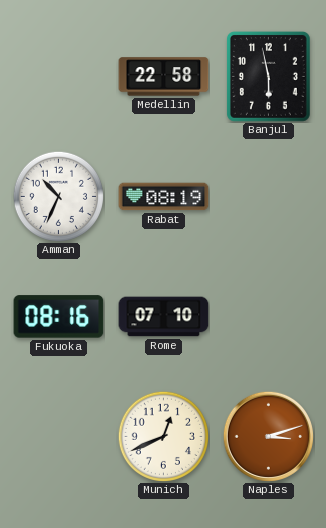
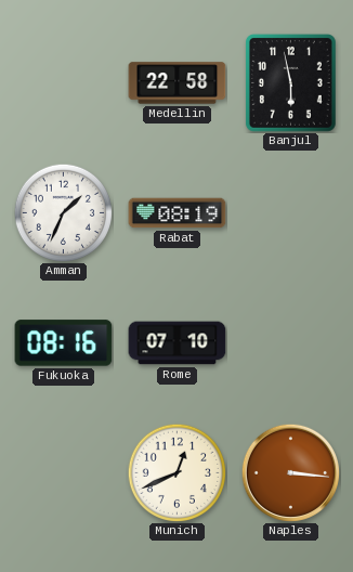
Amman: 10:34 -> 1:34
Naples: 3:12 -> 3:16
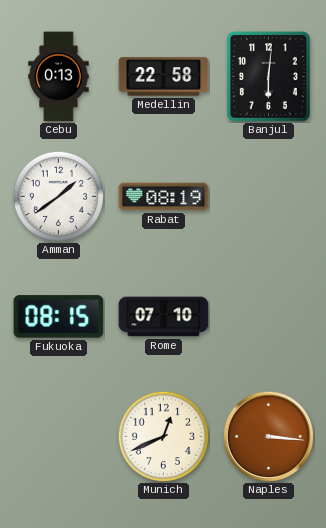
Cebu: none -> 0:13
Banjul: 5:58 -> 6:01
Amman: 1:34 -> 1:39
Fukuoka: 08:16 -> 08:15
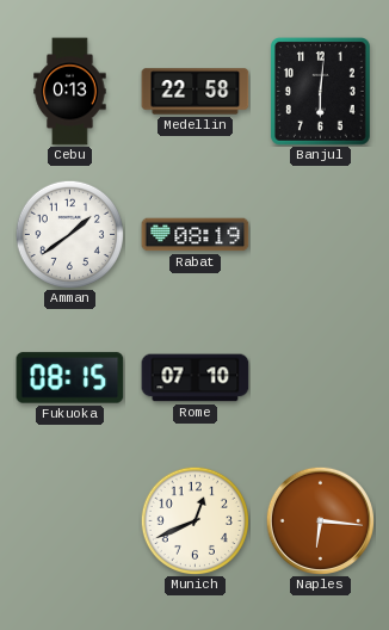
Naples: 3:16 -> 6:16
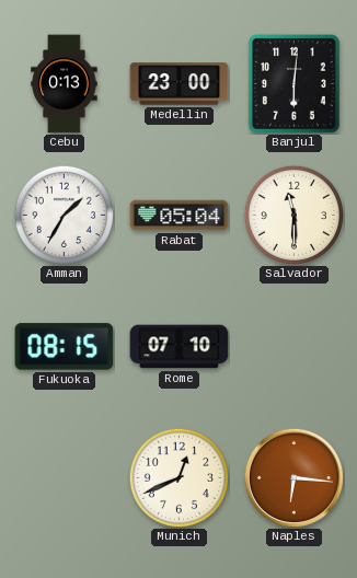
Medellin: 22:58 -> 23:00
Amman: 1:39 -> 1:35
Rabat: 08:19 -> 05:04
Salvador: none -> 11:30
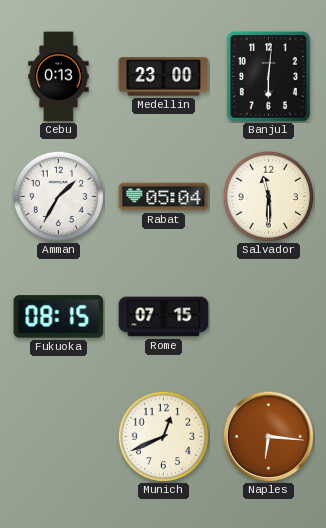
Rome: 07:10 -> 07:15
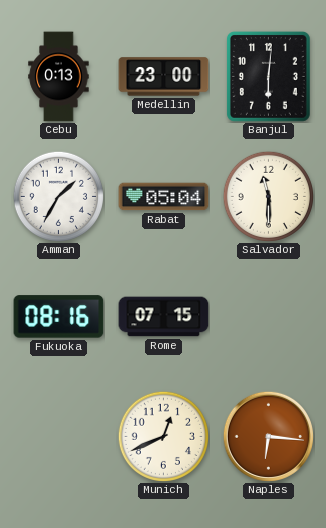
Fukuoka: 08:15 -> 08:16
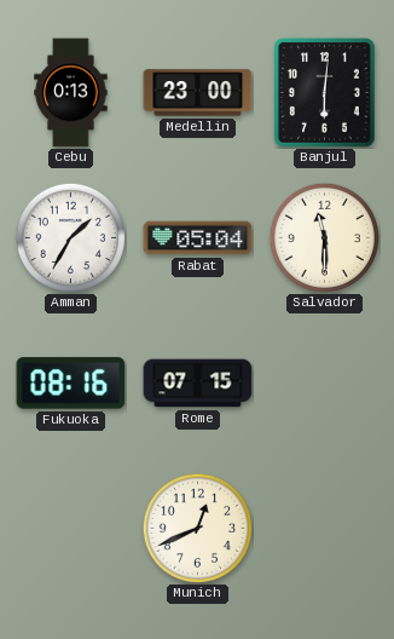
Naples: 6:16 -> none
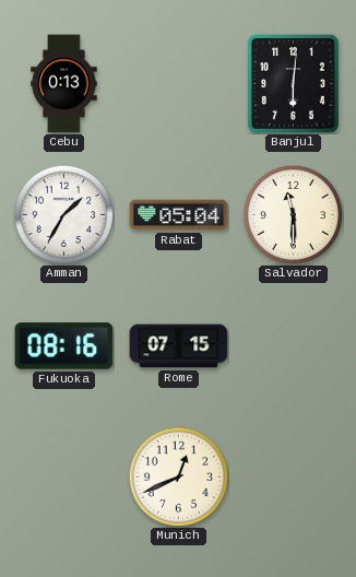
Medellin: 23:00 -> none
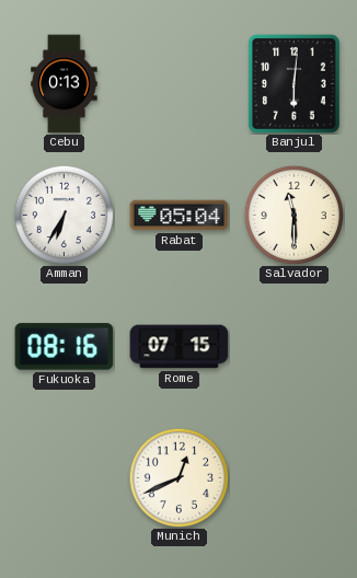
Amman: 1:35 -> 6:35
